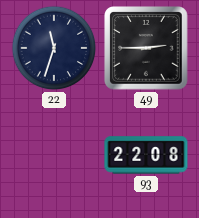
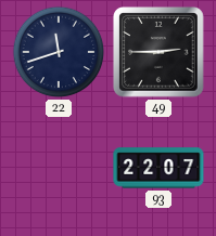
22: 11:33 -> 11:42
93: 22:08 -> 22:07
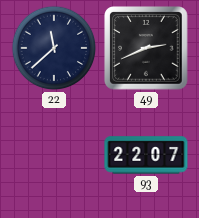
22: 11:42 -> 11:38
49: 2:45 -> 2:41
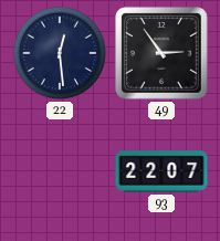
22: 11:38 -> 12:29
49: 2:41 -> 2:54
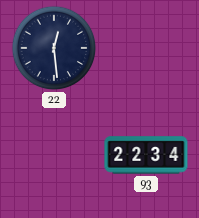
49: 2:54 -> none
93: 22:07 -> 22:34
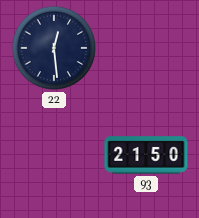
93: 22:34 -> 21:50
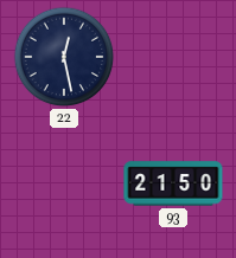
22: 12:29 -> 12:28
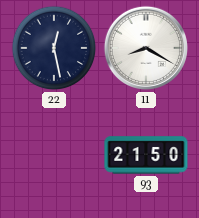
11: none -> 8:20
